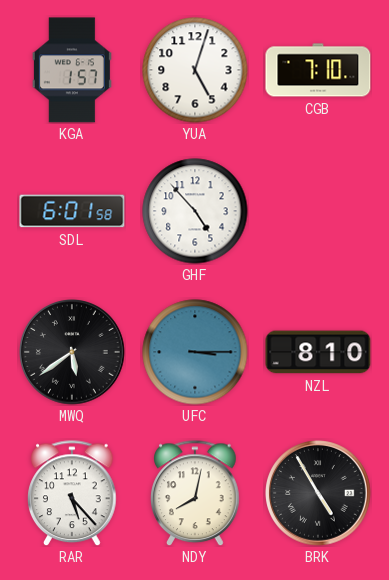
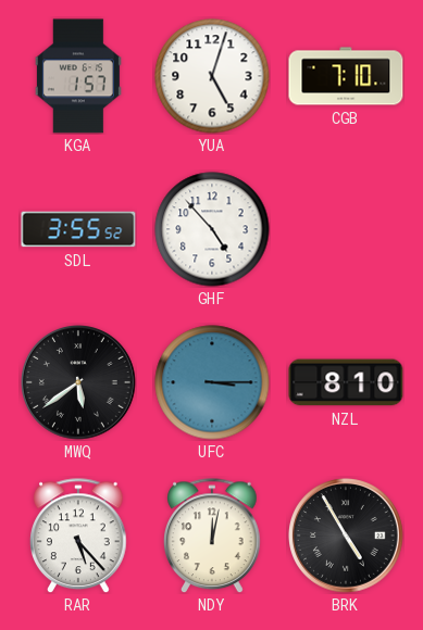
SDL: 6:01 -> 3:55
NDY: 8:02 -> 12:02
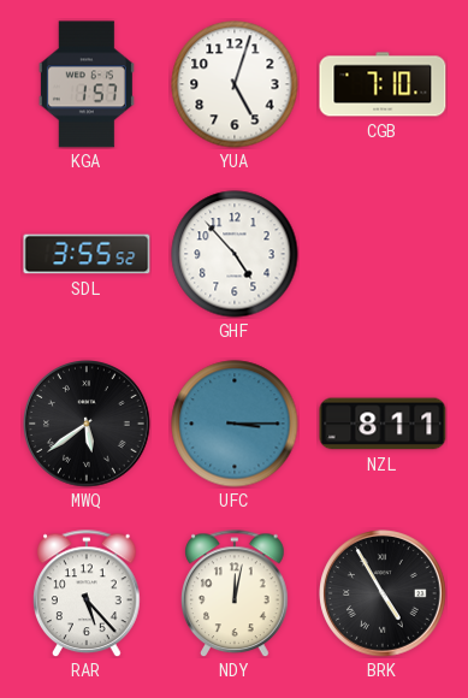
NZL: 8:10 -> 8:11
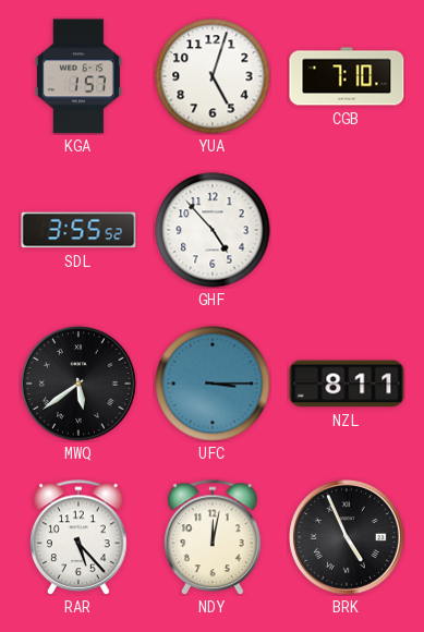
BRK: 4:55 -> 4:56
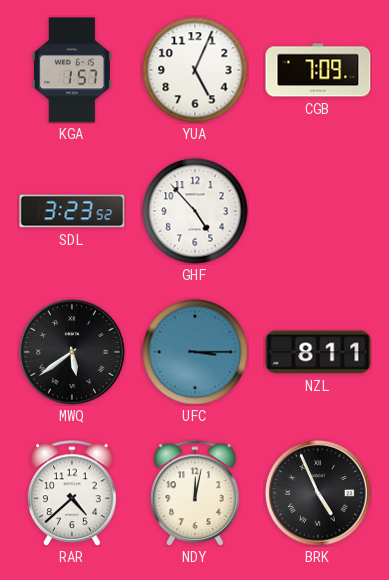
YUA: 5:03 -> 5:04
CGB: 7:10 -> 7:09
SDL: 3:55 -> 3:23
RAR: 5:23 -> 4:38
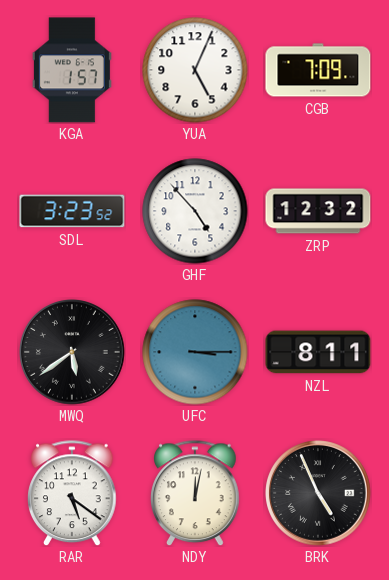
ZRP: none -> 12:32
RAR: 4:38 -> 5:21
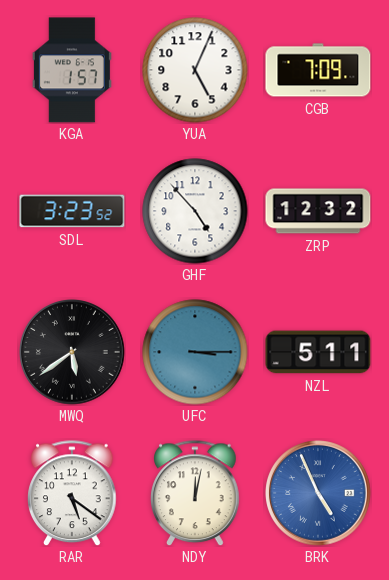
NZL: 8:11 -> 5:11
BRK dial: black -> blue
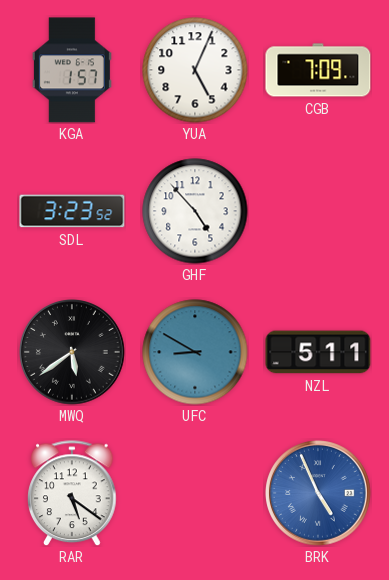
ZRP: 12:32 -> none
UFC: 3:15 -> 8:50
NDY: 12:02 -> none
